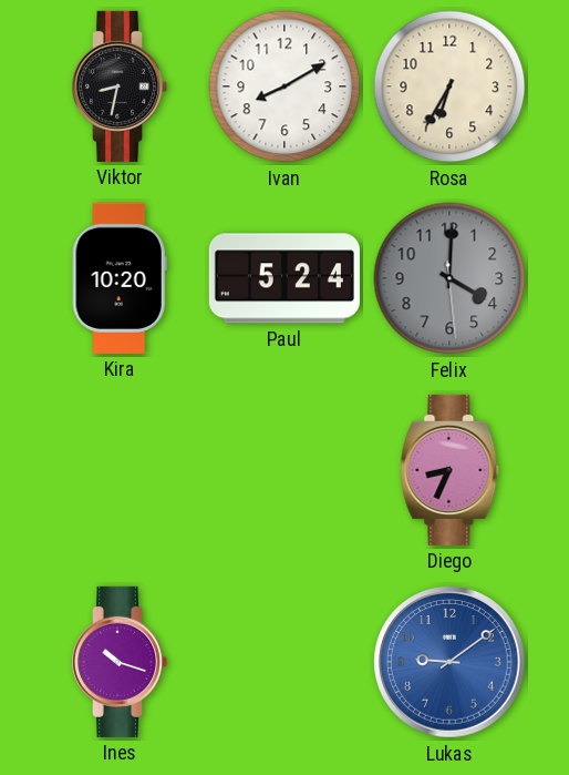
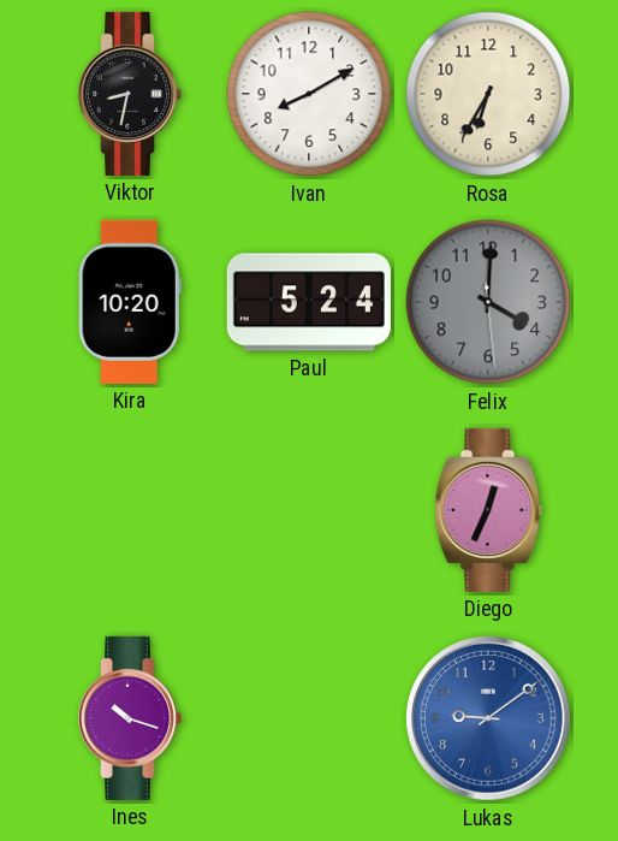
Diego: 8:34 -> 12:34
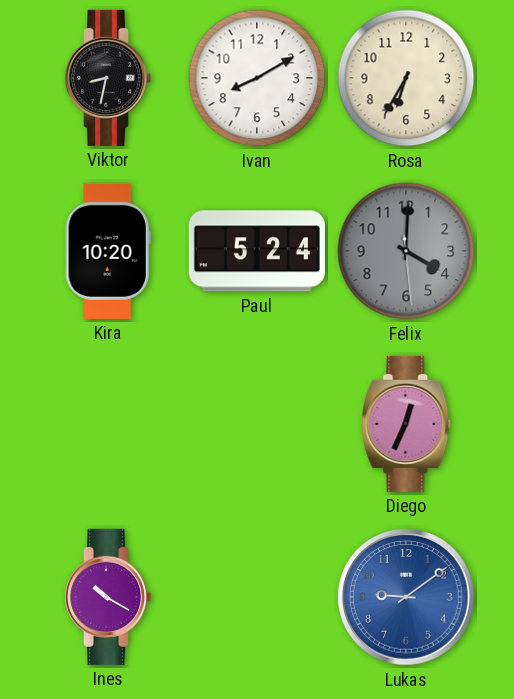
Ines: 10:18 -> 10:20
